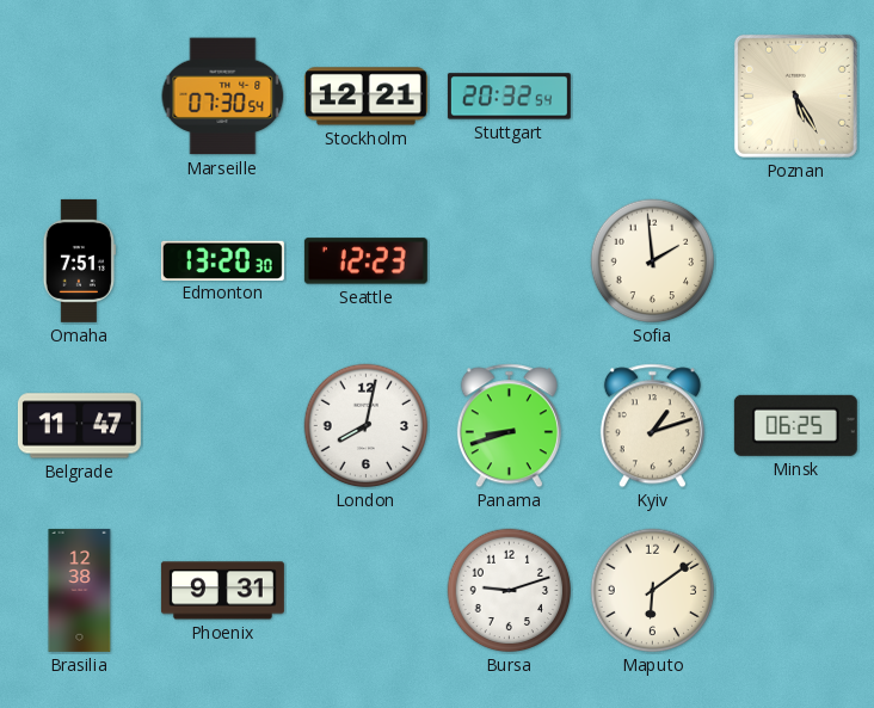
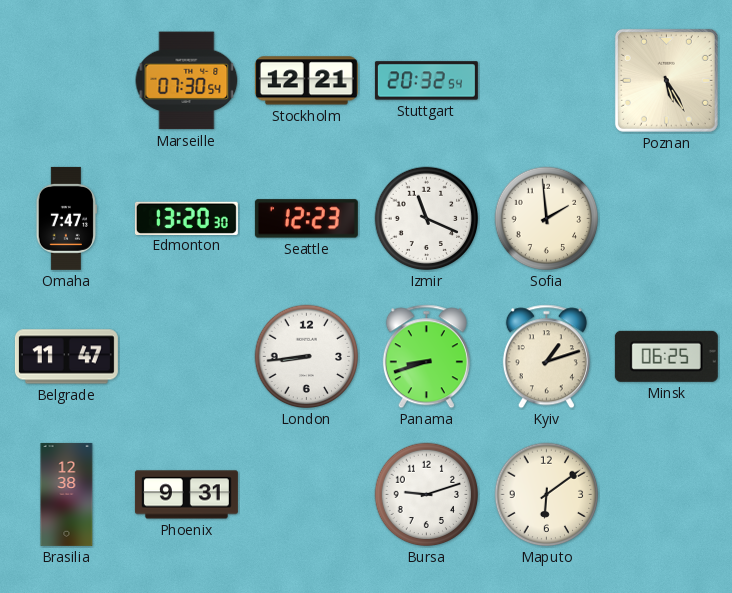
Omaha: 7:51 -> 7:47
Izmir: none -> 11:19
London: 8:02 -> 8:44
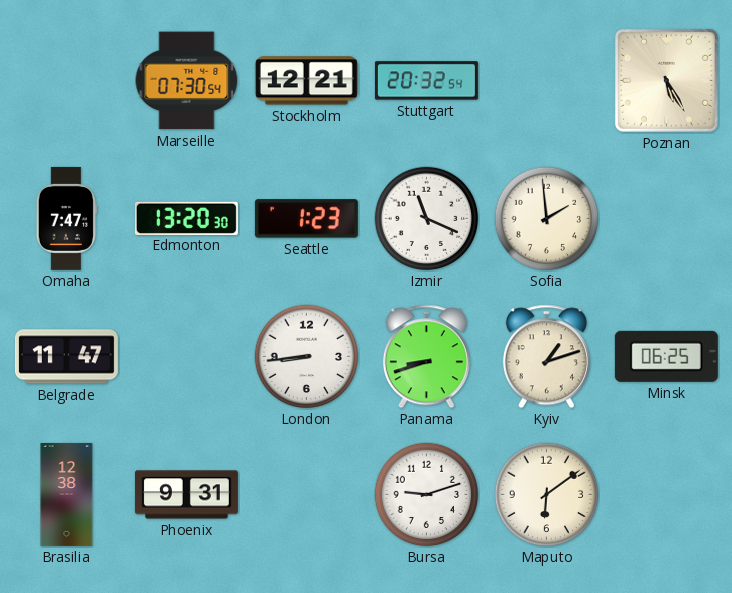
Seattle: 12:23 -> 1:23
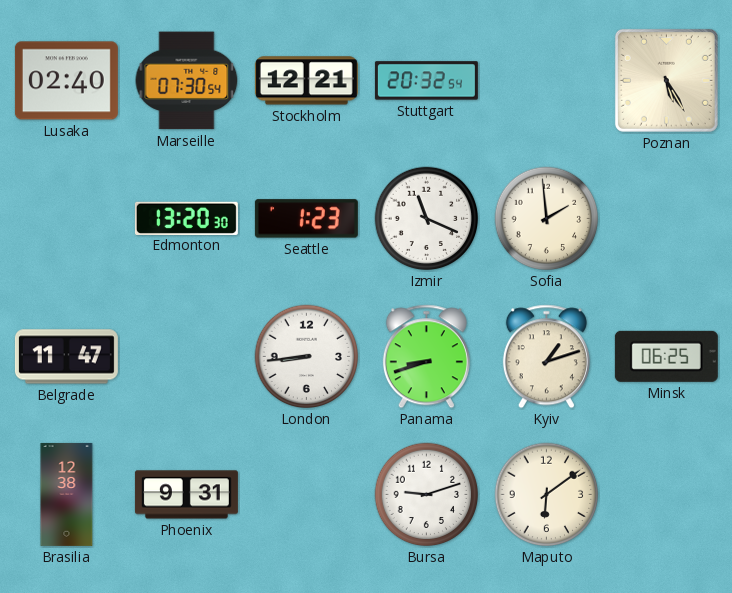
Lusaka: none -> 02:40
Omaha: 7:47 -> none
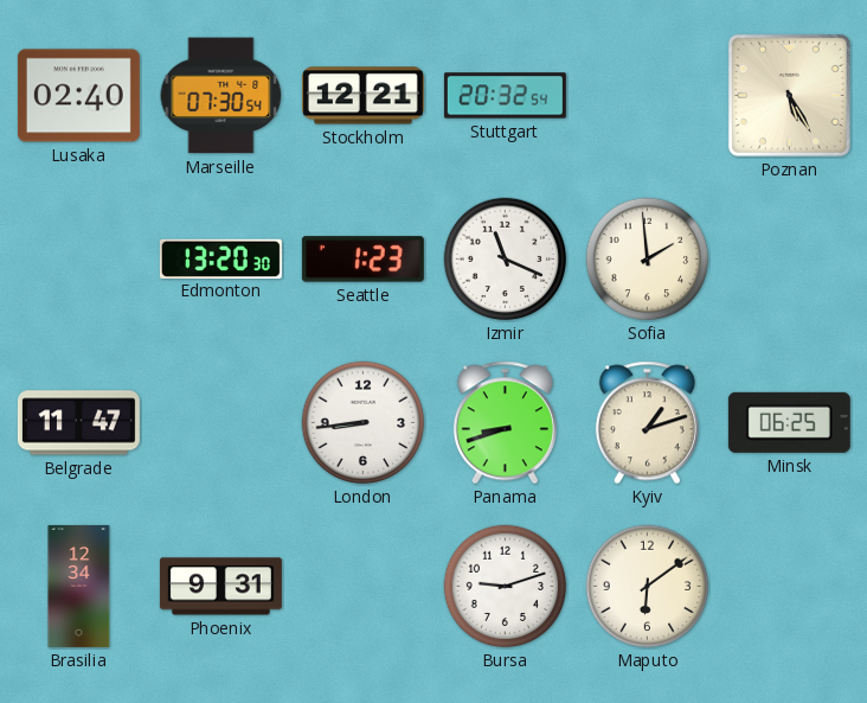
Brasilia: 12:38 -> 12:34
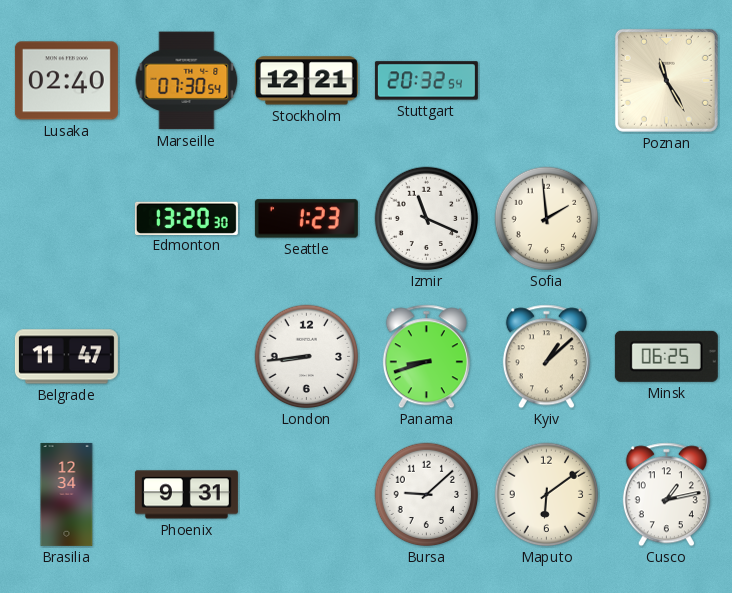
Poznan: 5:25 -> 11:25
Kyiv: 1:12 -> 1:08
Bursa: 9:12 -> 9:08
Cusco: none -> 1:13
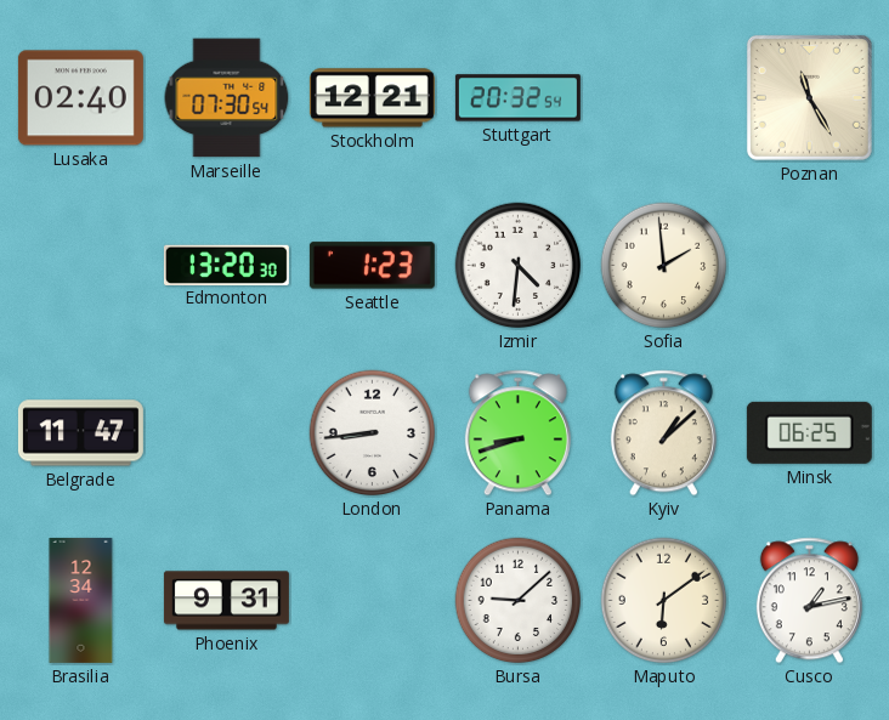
Izmir: 11:19 -> 4:31
